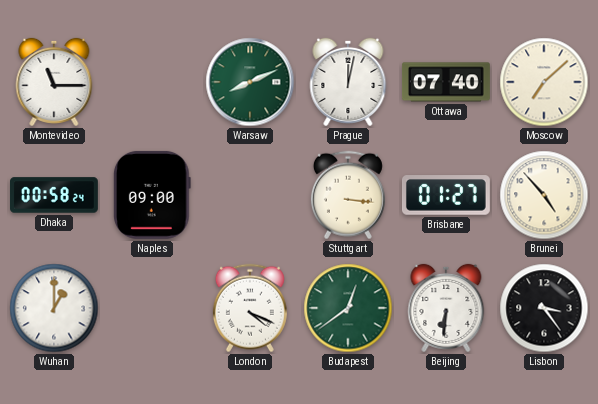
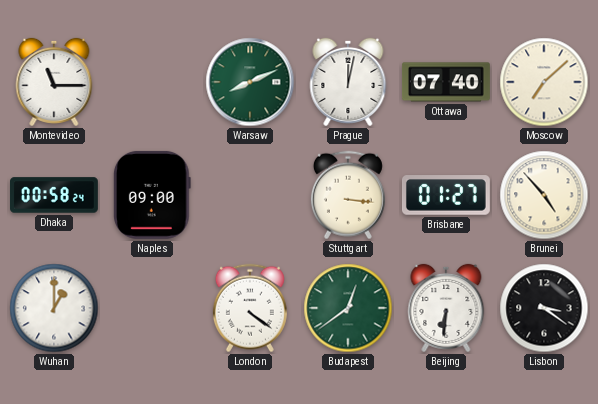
London: 4:19 -> 4:21
Lisbon: 3:24 -> 3:21
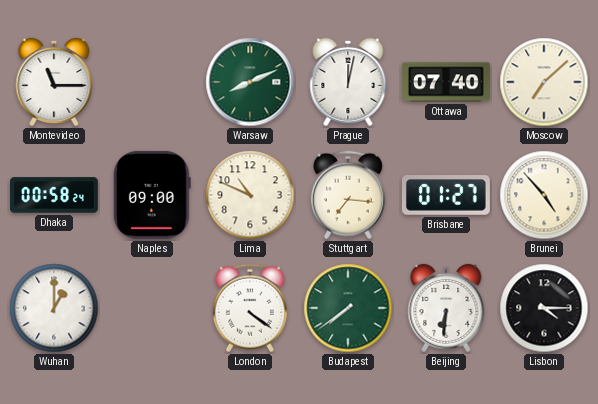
Lima: none -> 10:49
Stuttgart: 3:16 -> 7:16
Budapest: 12:39 -> 7:39
Lisbon: 3:21 -> 4:15
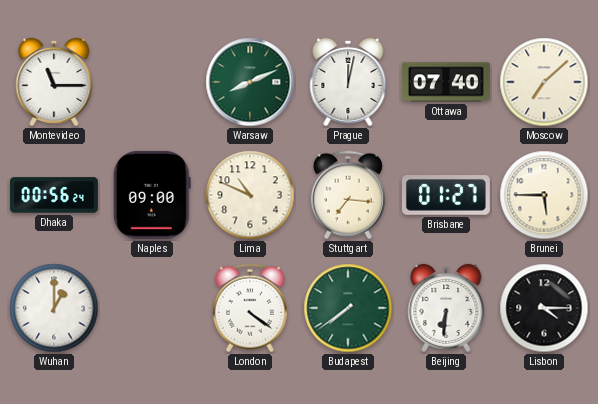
Dhaka: 00:58 -> 00:56
Brunei: 4:53 -> 5:45
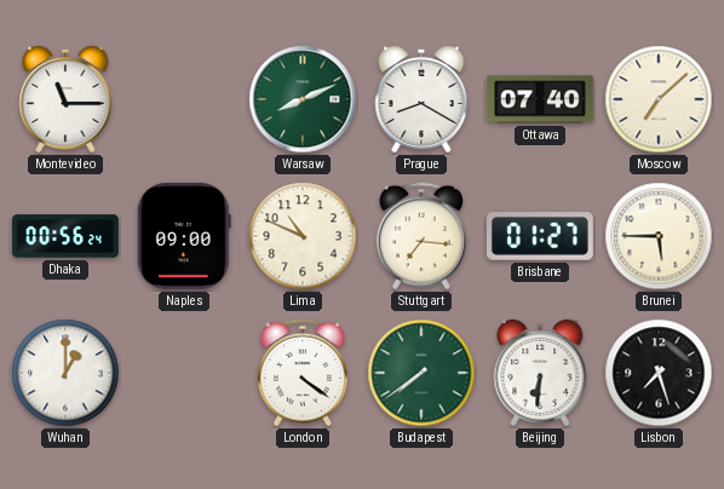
Prague: 12:02 -> 8:20
Lisbon: 4:15 -> 7:27
